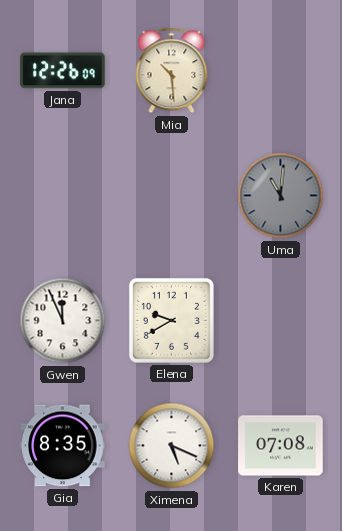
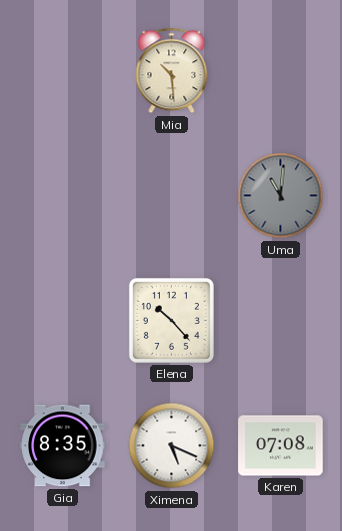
Jana: 12:26 -> none
Gwen: 11:56 -> none
Elena: 9:40 -> 10:23
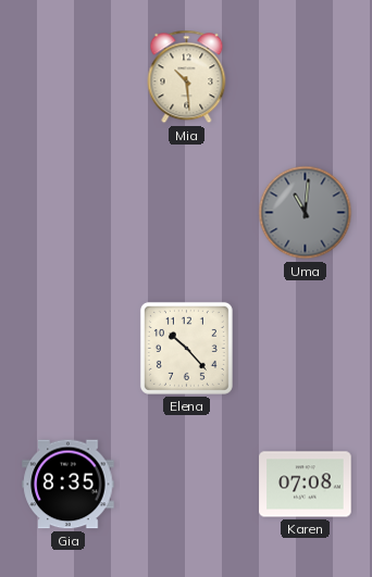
Ximena: 5:19 -> none
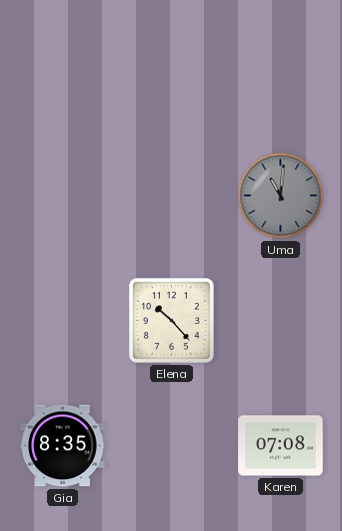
Mia: 10:29 -> none
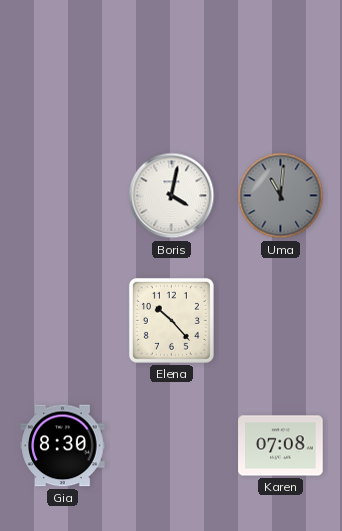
Boris: none -> 4:02
Gia: 8:35 -> 8:30
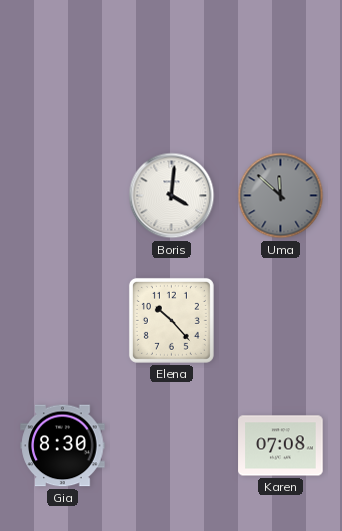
Boris: 4:02 -> 4:01
Uma: 11:01 -> 11:52
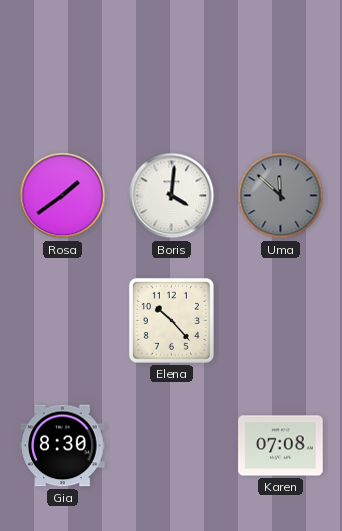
Rosa: none -> 1:39
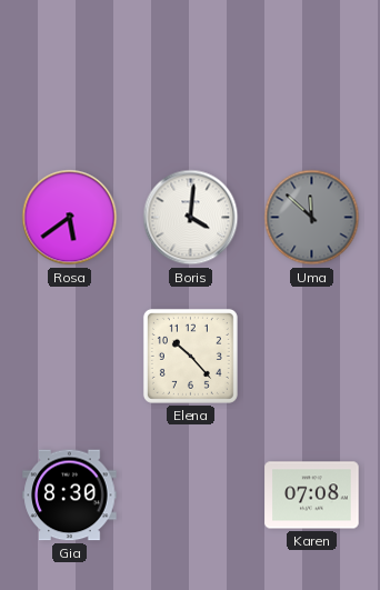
Rosa: 1:39 -> 5:39
